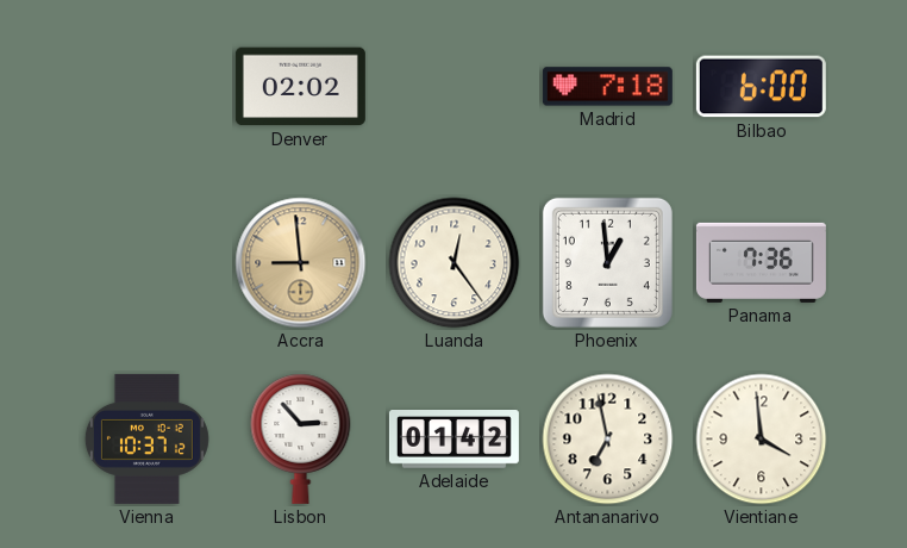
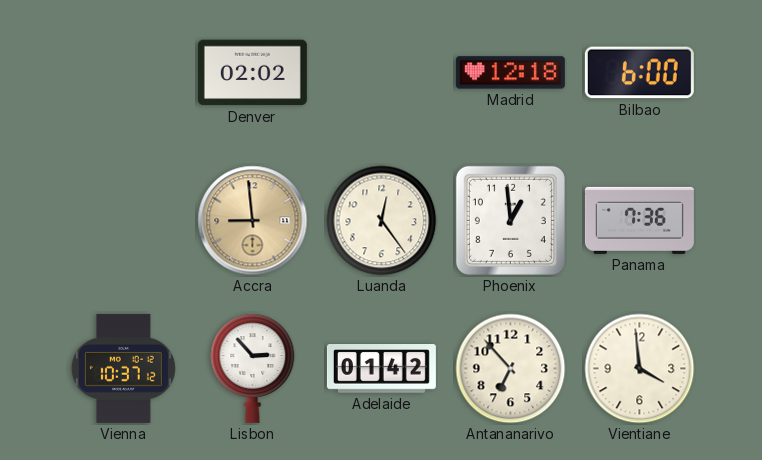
Madrid: 7:18 -> 12:18
Antananarivo: 6:58 -> 6:53
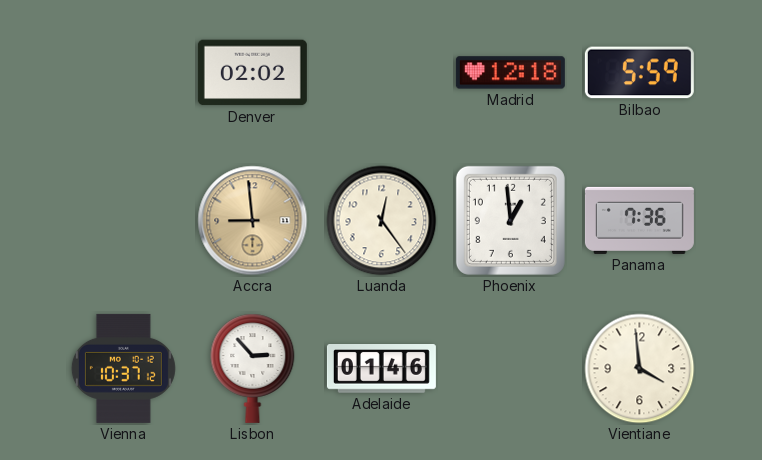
Bilbao: 6:00 -> 5:59
Adelaide: 01:42 -> 01:46
Antananarivo: 6:53 -> none
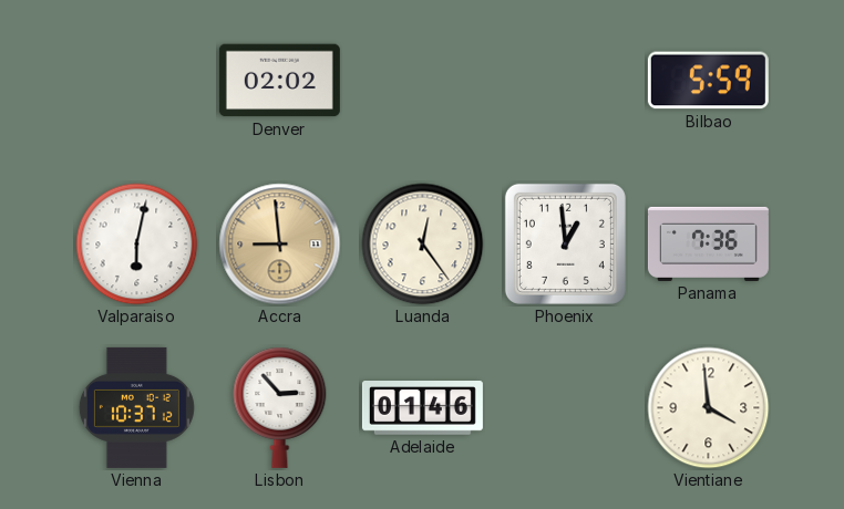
Madrid: 12:18 -> none
Valparaiso: none -> 6:02
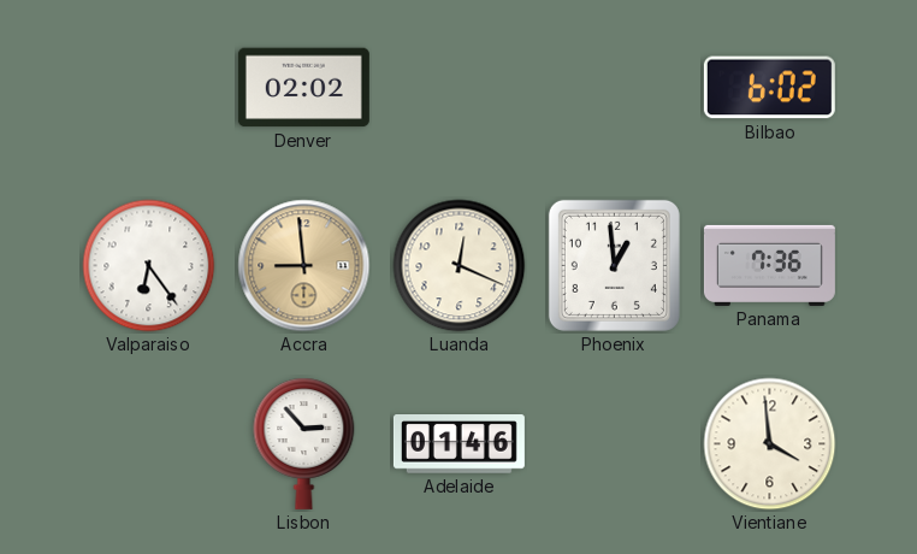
Bilbao: 5:59 -> 6:02
Valparaiso: 6:02 -> 6:24
Luanda: 12:24 -> 12:19
Vienna: 10:37 -> none
